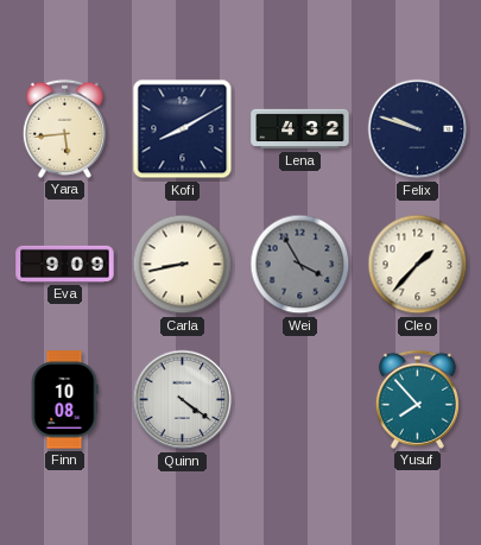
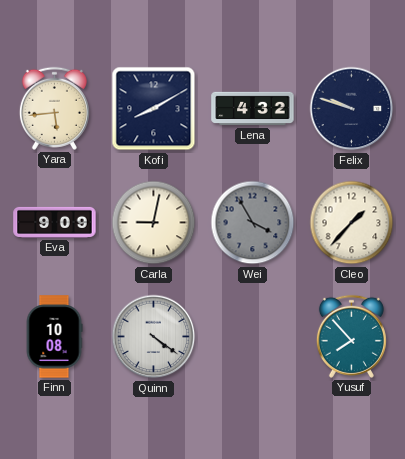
Carla: 8:43 -> 9:02
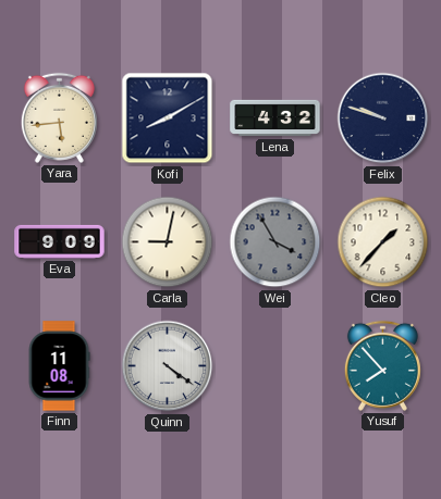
Finn: 10:08 -> 11:08
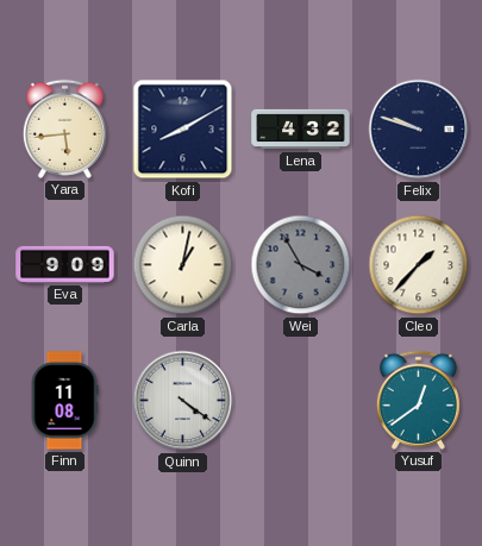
Carla: 9:02 -> 1:02
Yusuf: 7:53 -> 12:39
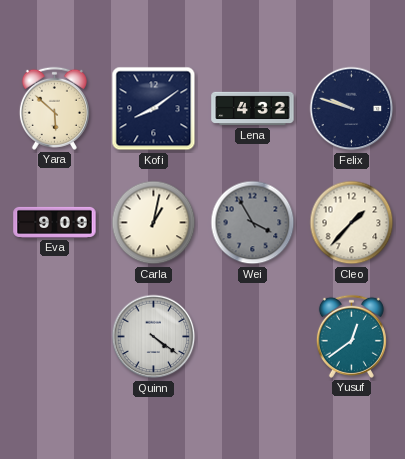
Yara: 5:44 -> 5:52
Kofi: 8:10 -> 8:09
Finn: 11:08 -> none
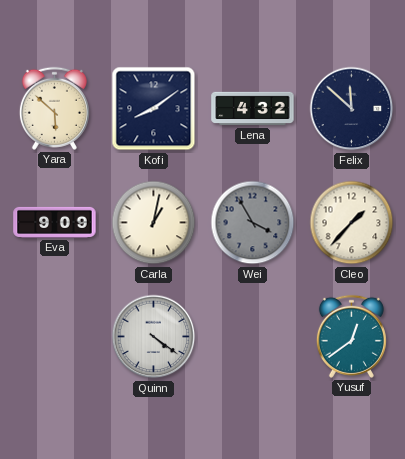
Felix: 9:48 -> 11:52
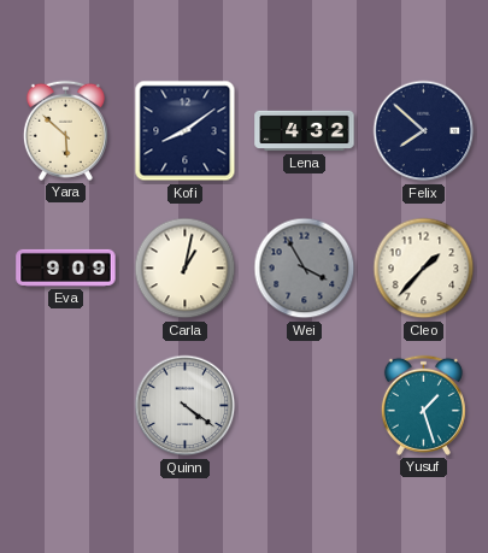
Felix: 11:52 -> 7:52
Yusuf: 12:39 -> 1:27
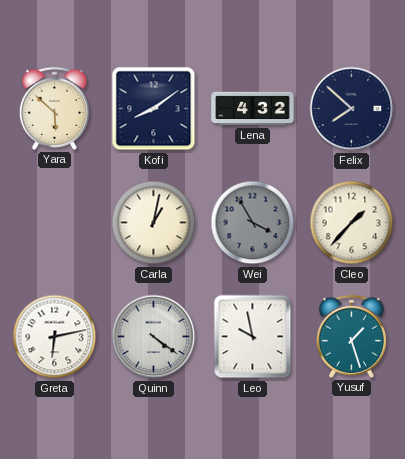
Eva: 9:09 -> none
Greta: none -> 6:13
Leo: none -> 9:58
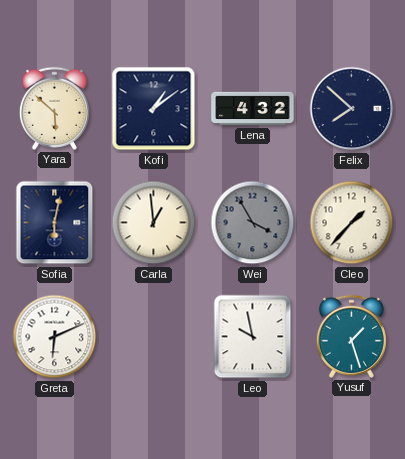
Kofi: 8:09 -> 1:09
Sofia: none -> 6:02
Carla: 1:02 -> 12:59
Greta: 6:13 -> 6:11
Quinn: 4:21 -> none
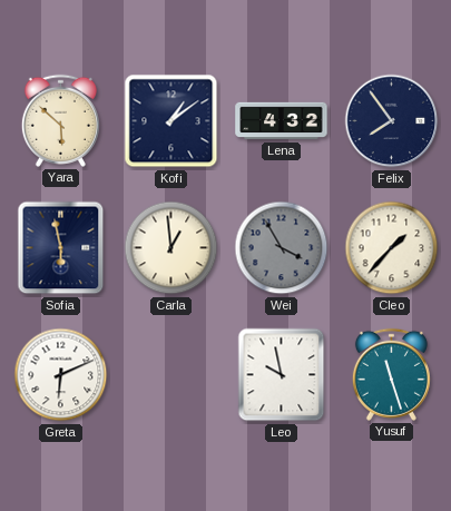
Felix: 7:52 -> 7:54
Sofia: 6:02 -> 5:58
Yusuf: 1:27 -> 11:27
